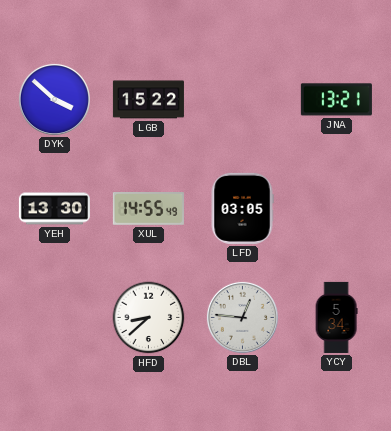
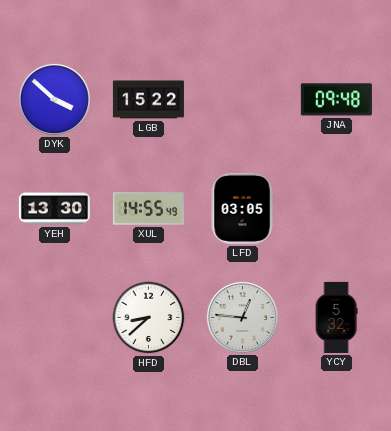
JNA: 13:21 -> 09:48
YCY: 5:34 -> 5:32
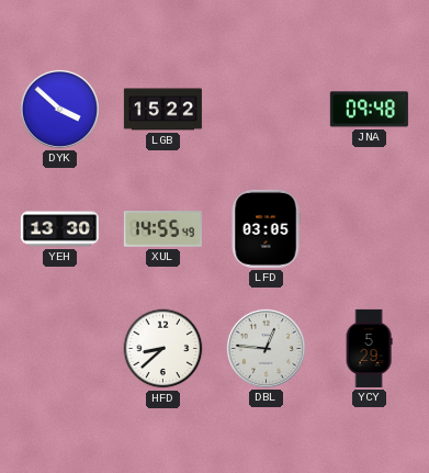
YCY: 5:32 -> 5:29
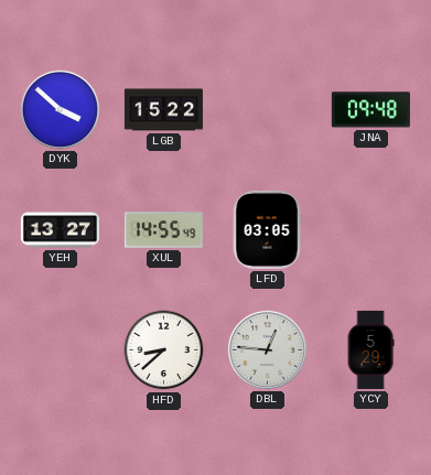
YEH: 13:30 -> 13:27
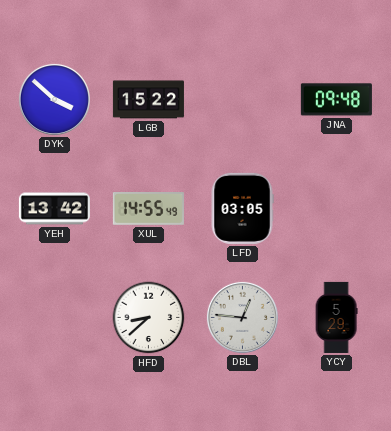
YEH: 13:27 -> 13:42
